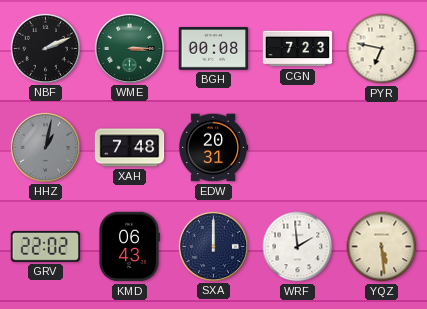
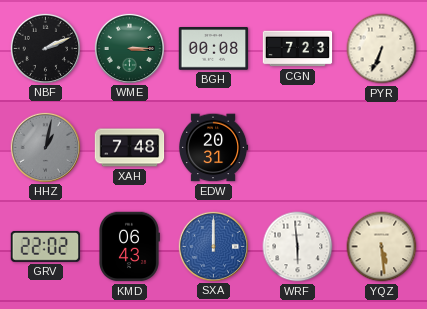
PYR: 6:47 -> 6:34
SXA dial: navy -> blue
WRF: 1:59 -> 5:59
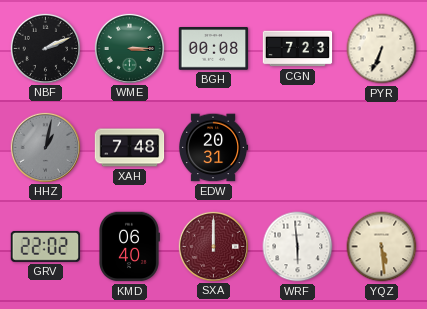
KMD: 06:43 -> 06:40
SXA dial: blue -> burgundy
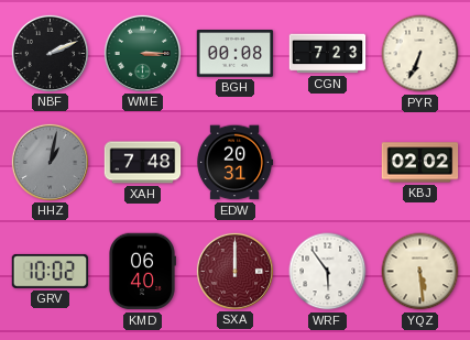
KBJ: none -> 02:02
GRV: 22:02 -> 10:02
WRF: 5:59 -> 5:54
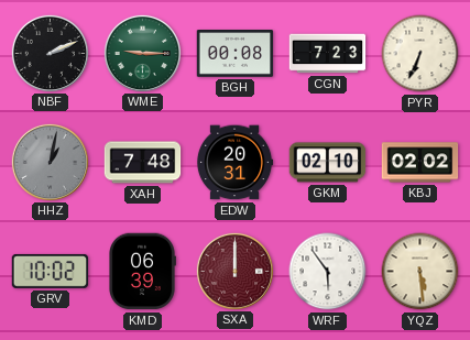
WME: 3:15 -> 9:15
GKM: none -> 02:10
KMD: 06:40 -> 06:39
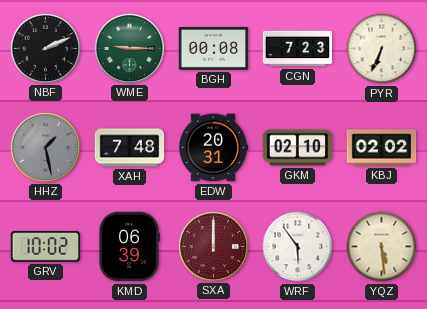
HHZ: 1:02 -> 1:28
